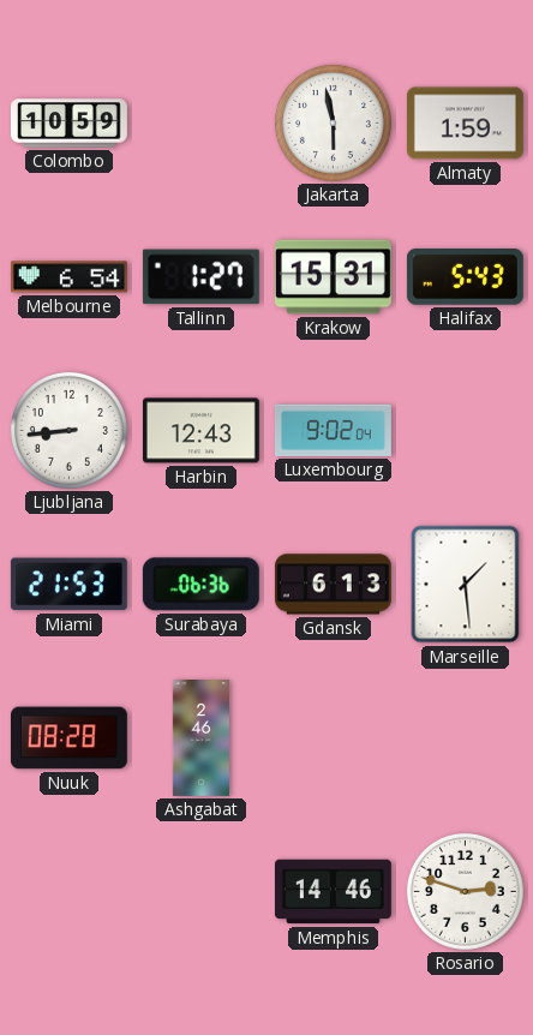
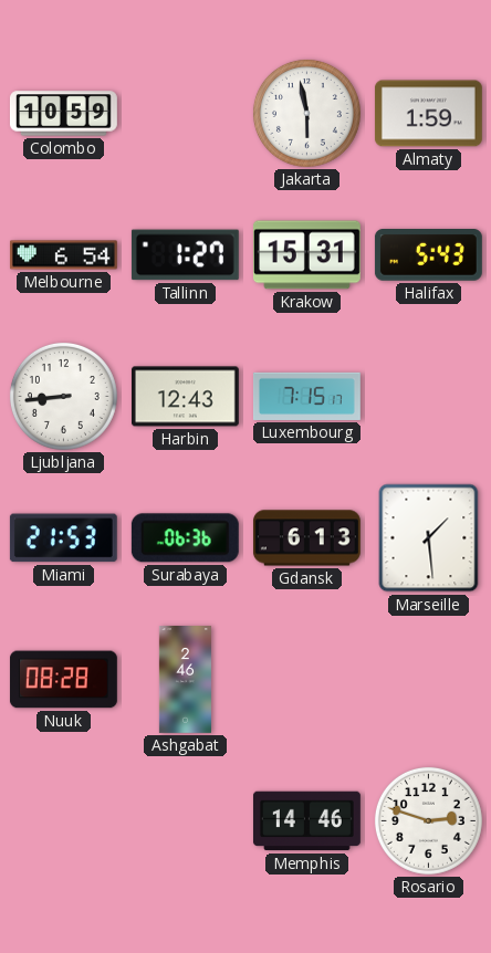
Luxembourg: 9:02 -> 7:15
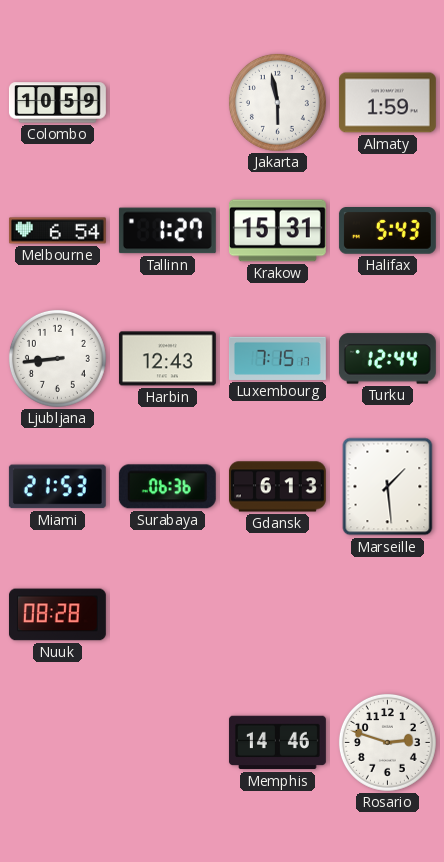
Turku: none -> 12:44
Ashgabat: 2:46 -> none
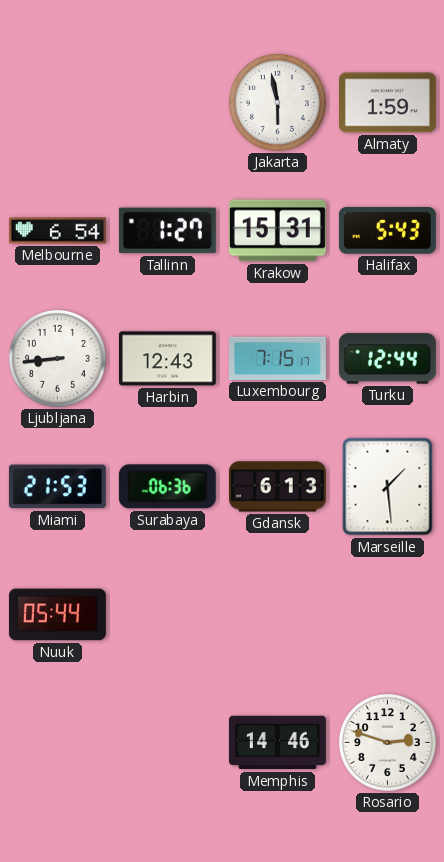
Colombo: 10:59 -> none
Nuuk: 08:28 -> 05:44
